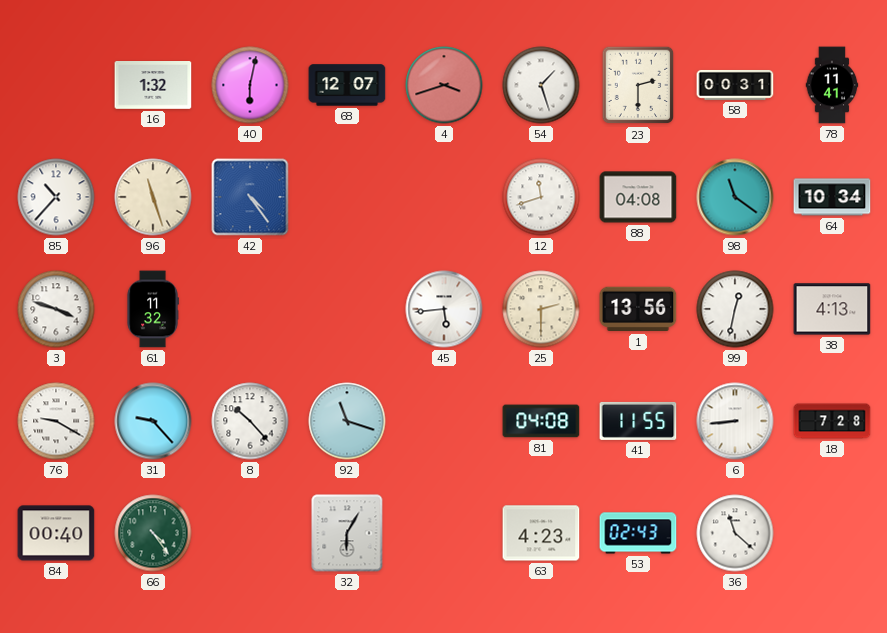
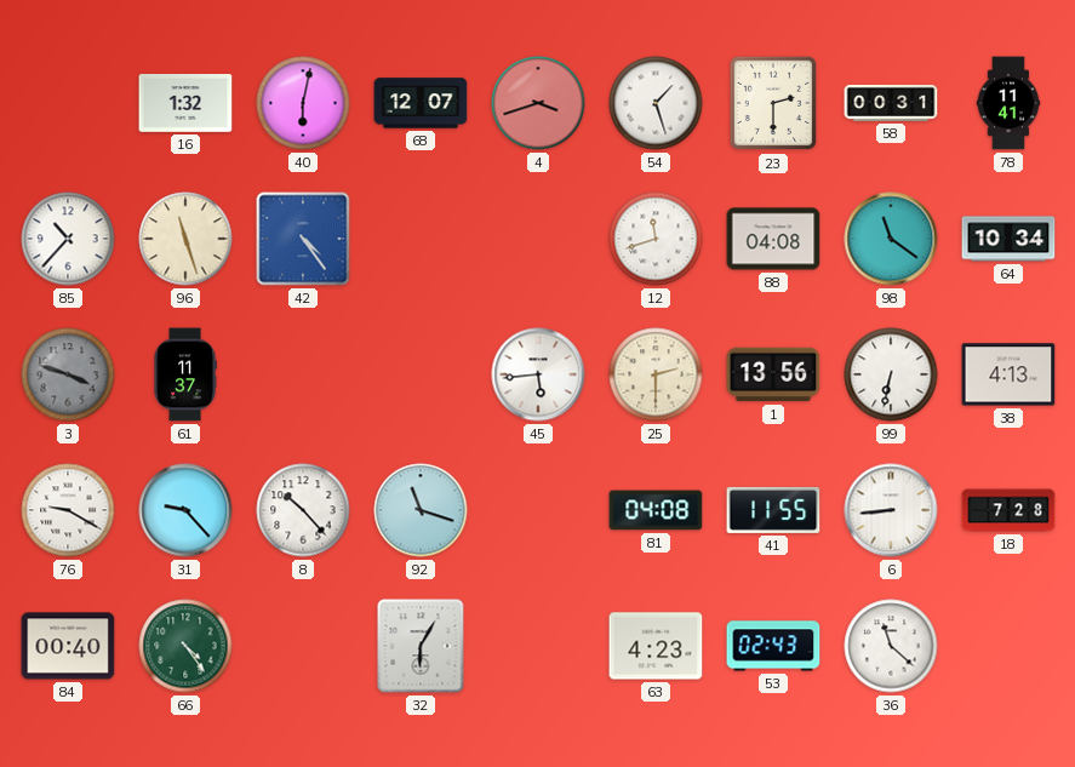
3 dial: white -> grey
61: 11:32 -> 11:37
99: 12:32 -> 6:32
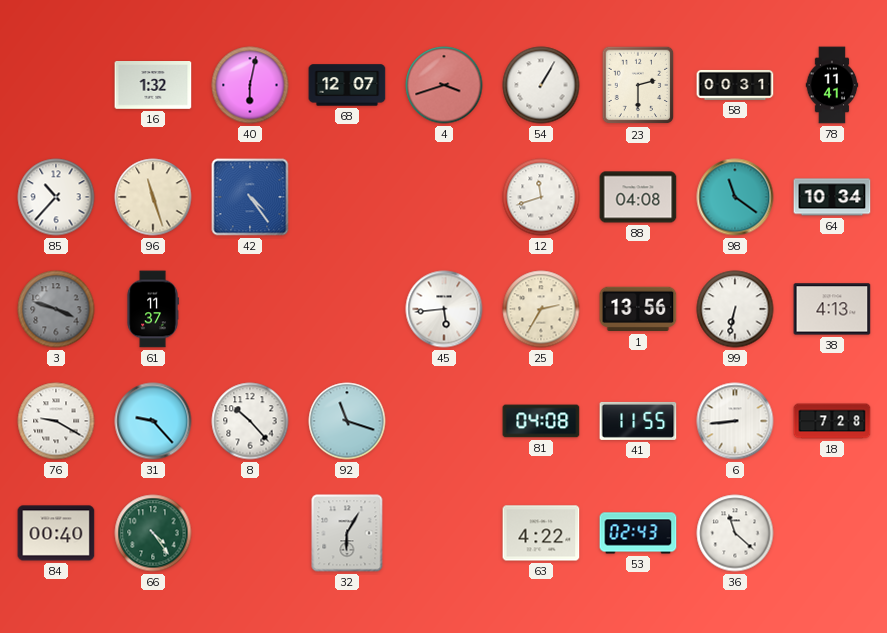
54: 1:27 -> 1:05
25: 2:30 -> 2:35
63: 4:23 -> 4:22
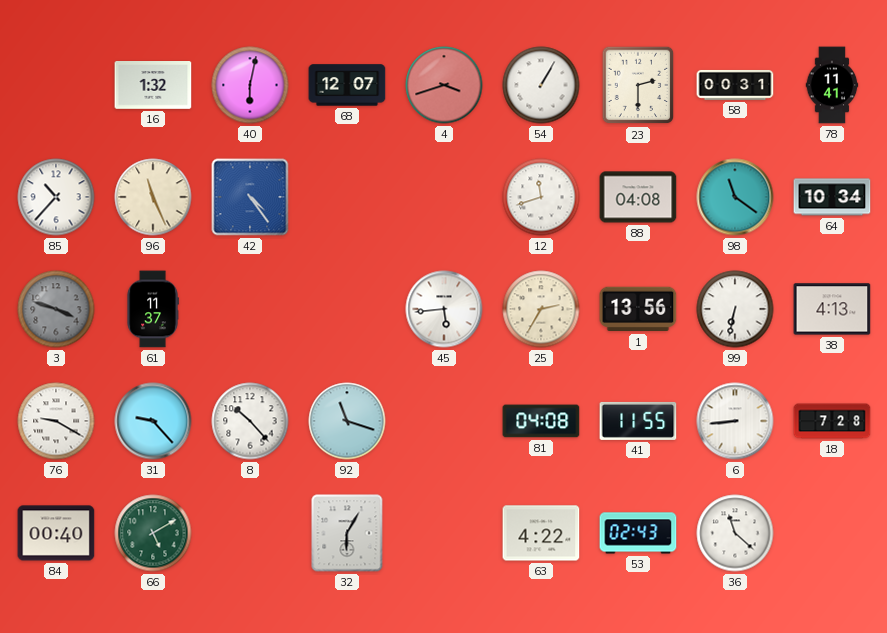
96: 11:27 -> 11:26
66: 4:24 -> 5:10
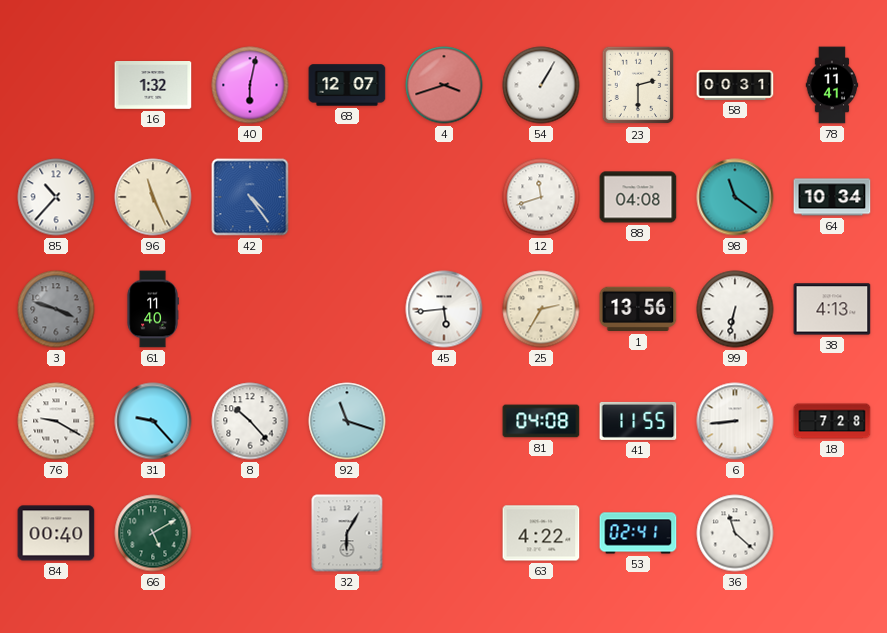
61: 11:37 -> 11:40
53: 02:43 -> 02:41
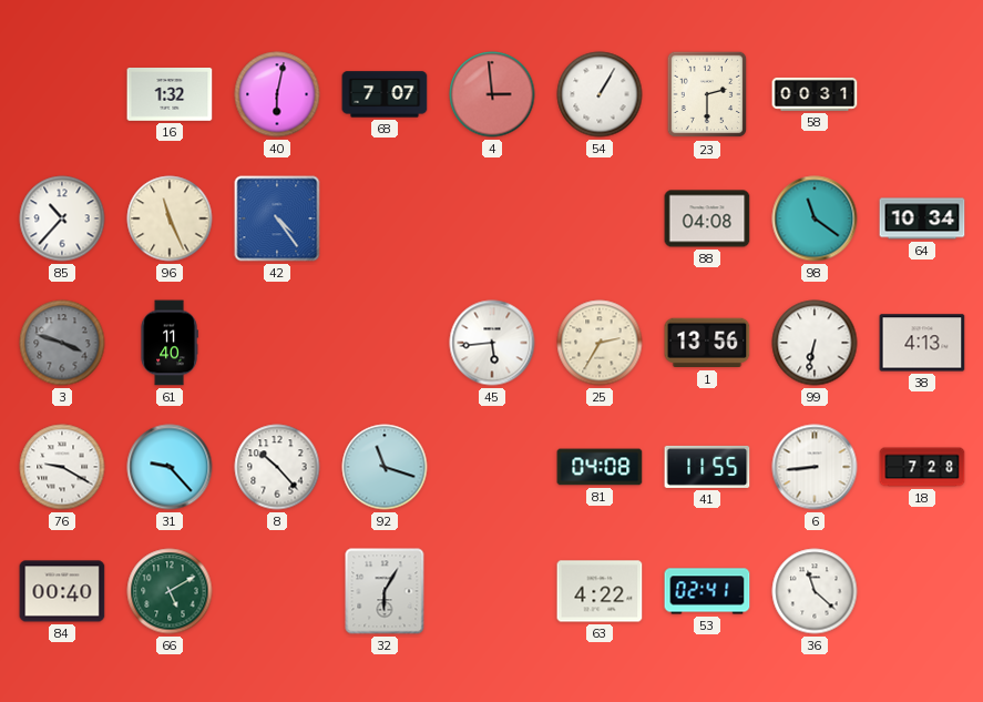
68: 12:07 -> 7:07
4: 3:42 -> 2:59
78: 11:41 -> none
12: 11:42 -> none
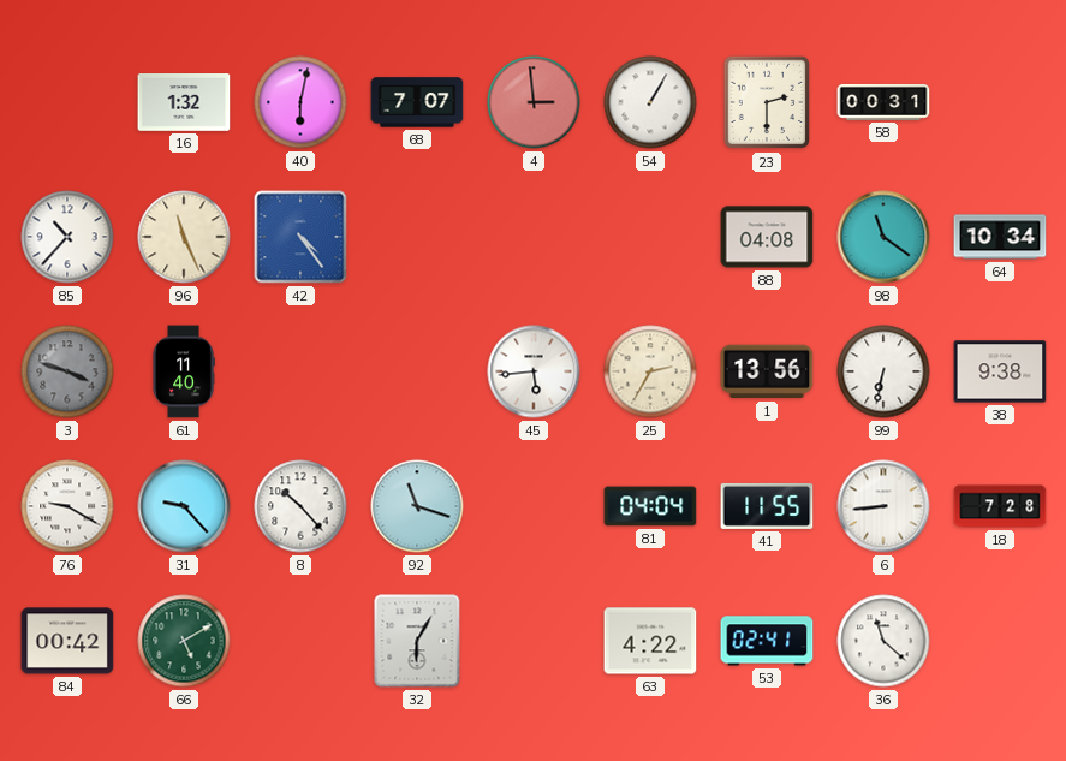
38: 4:13 -> 9:38
81: 04:08 -> 04:04
84: 00:40 -> 00:42
